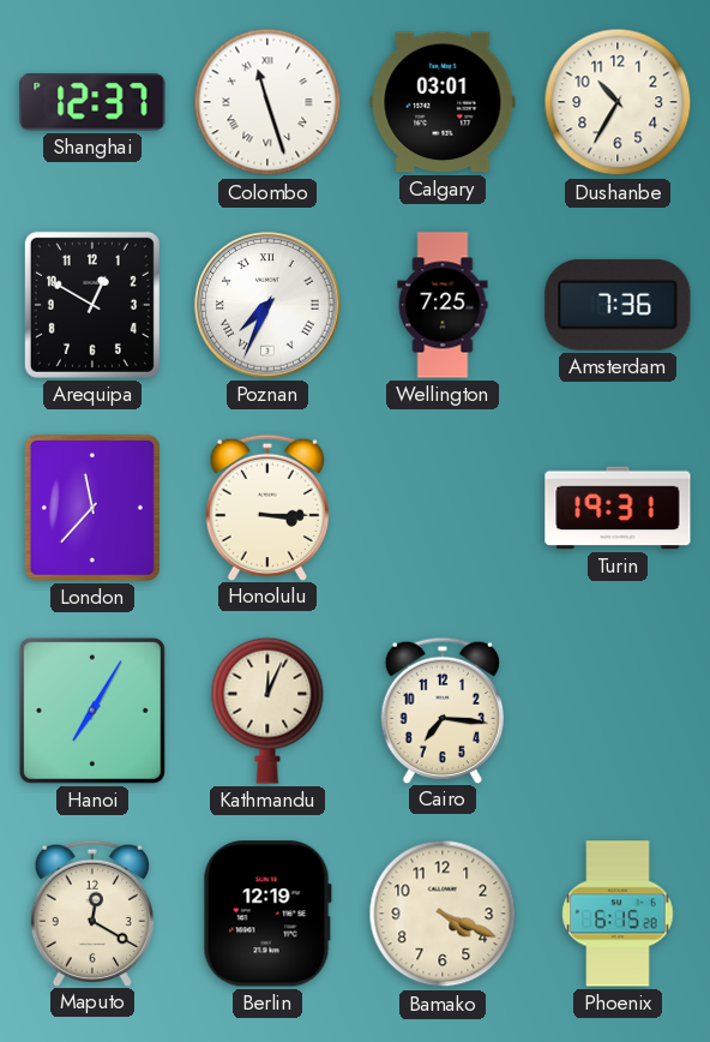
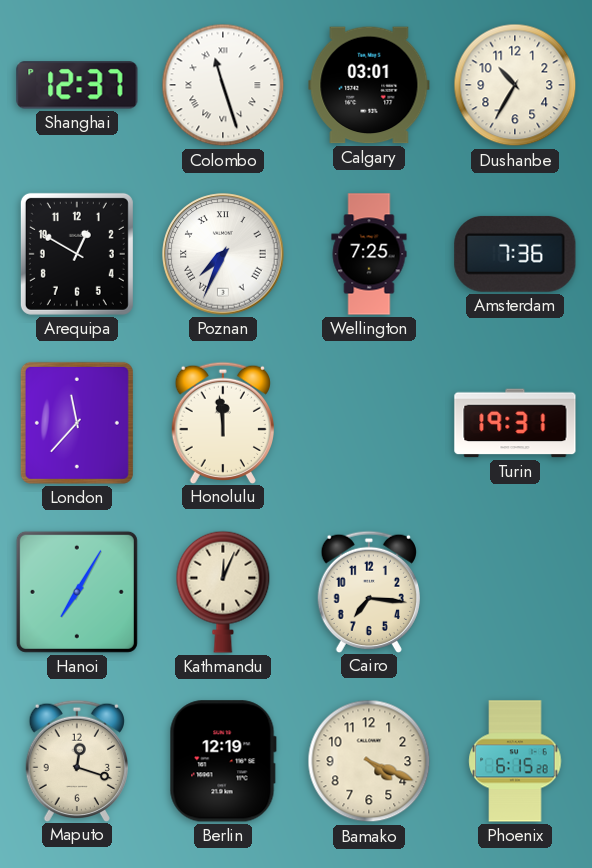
Honolulu: 3:15 -> 11:59
Maputo: 12:20 -> 12:18
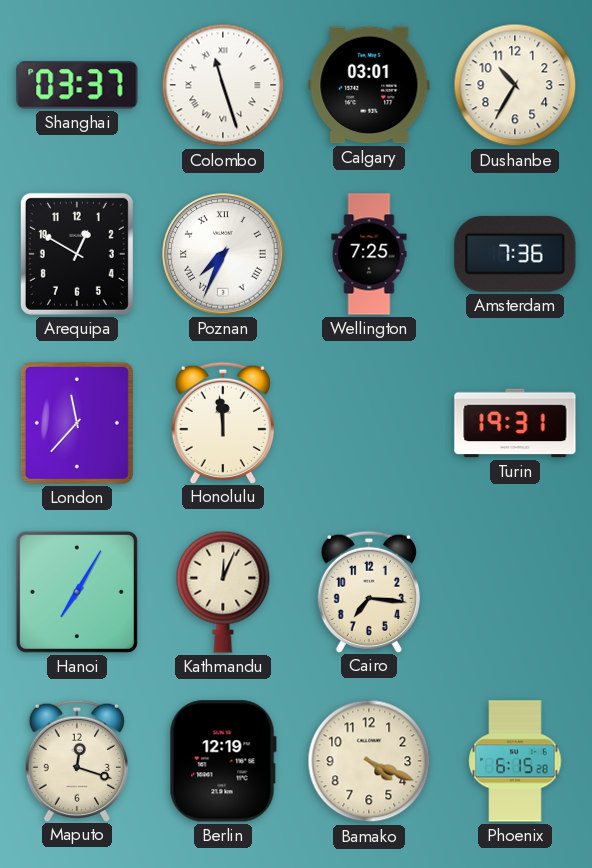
Shanghai: 12:37 -> 03:37
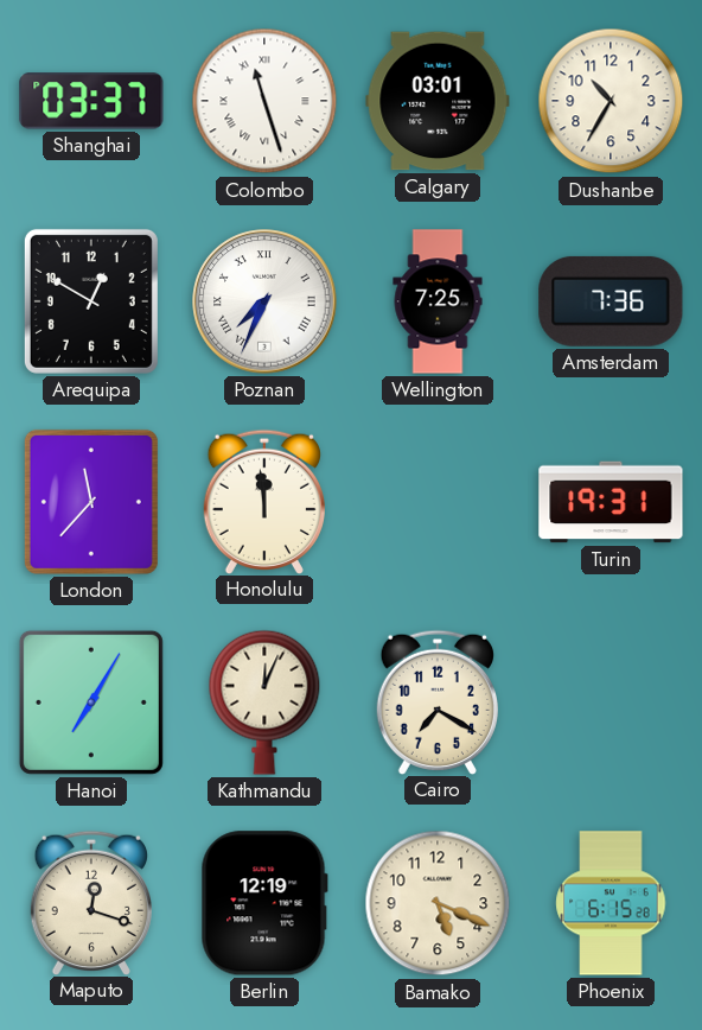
Cairo: 7:16 -> 7:20
Bamako: 4:19 -> 5:19
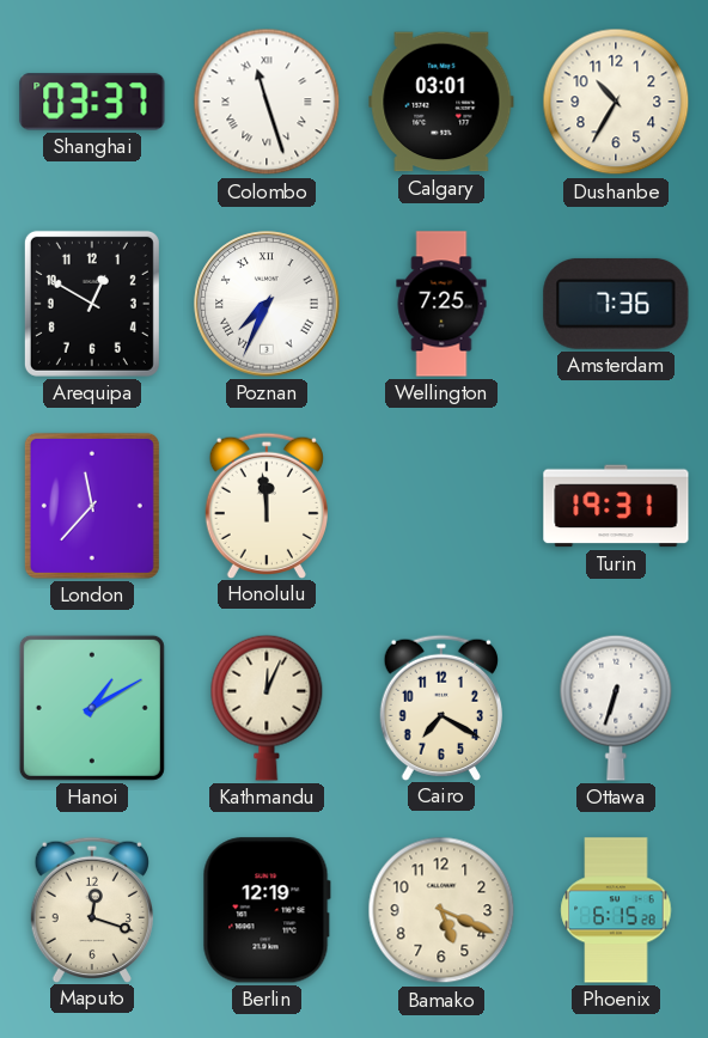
Hanoi: 7:05 -> 1:10
Ottawa: none -> 6:33
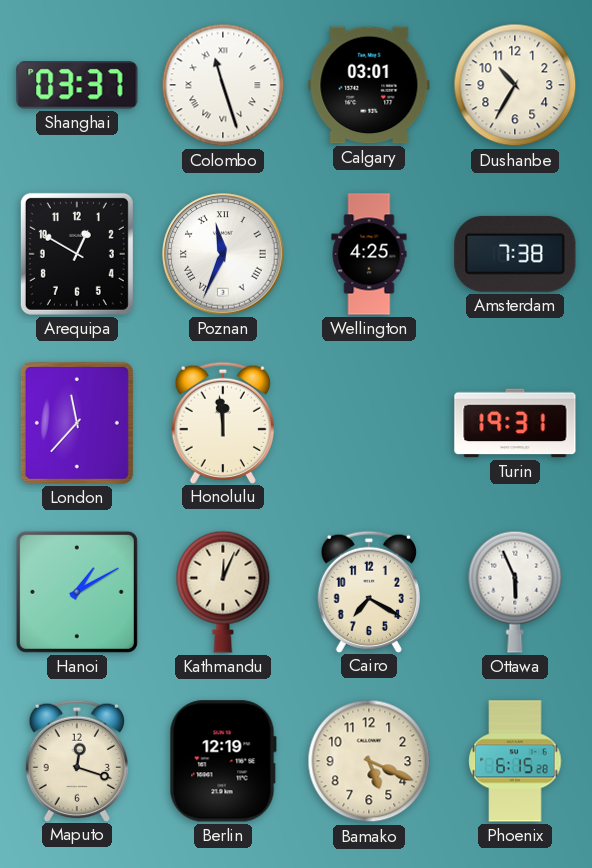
Poznan: 7:34 -> 11:34
Wellington: 7:25 -> 4:25
Amsterdam: 7:36 -> 7:38
Ottawa: 6:33 -> 5:56
